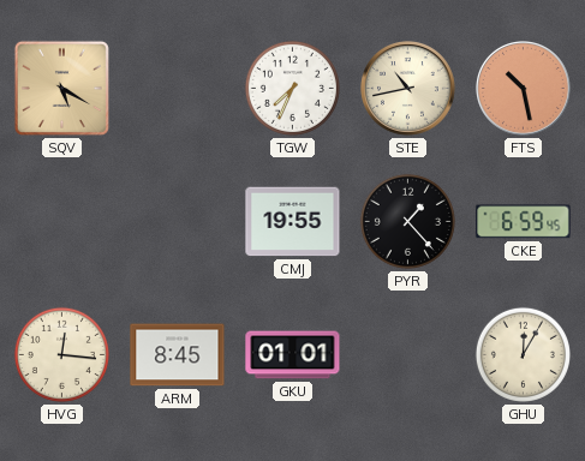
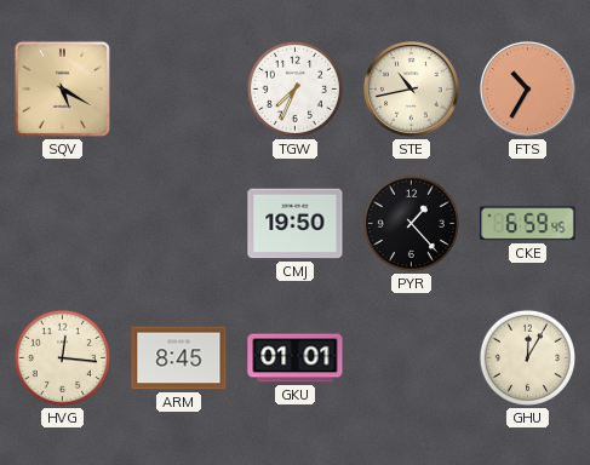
FTS: 10:28 -> 10:35
CMJ: 19:55 -> 19:50
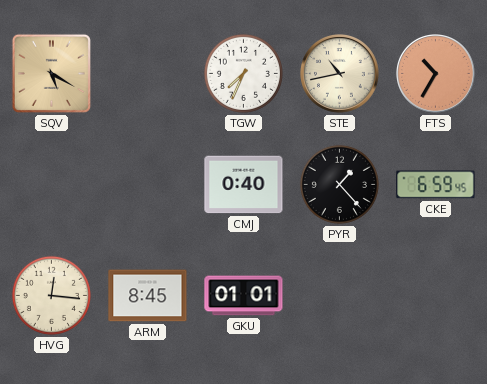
CMJ: 19:50 -> 0:40
GHU: 12:05 -> none
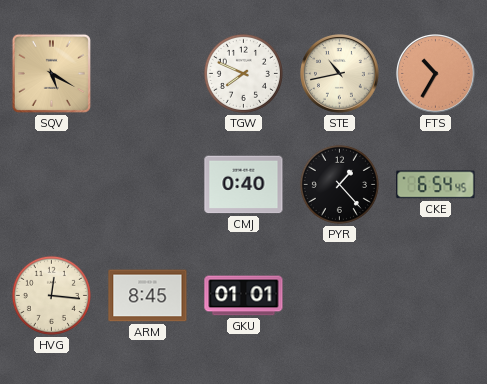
TGW: 7:34 -> 7:49
CKE: 6:59 -> 6:54
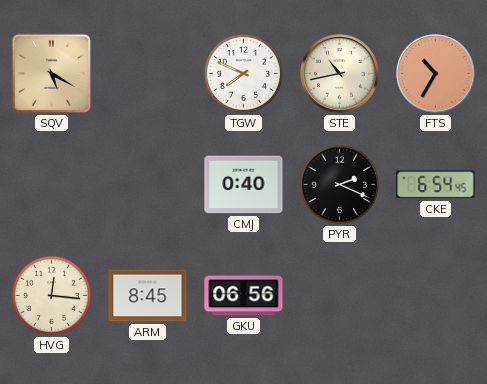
PYR: 1:23 -> 2:19
GKU: 01:01 -> 06:56
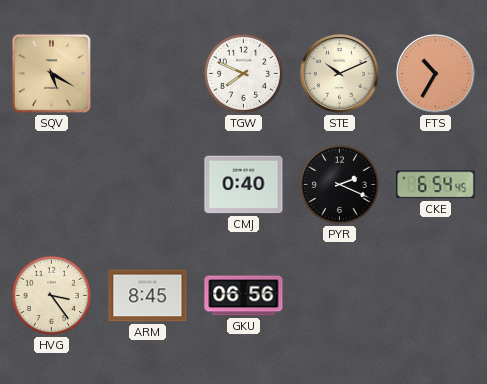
STE: 10:43 -> 10:11
HVG: 12:16 -> 3:24
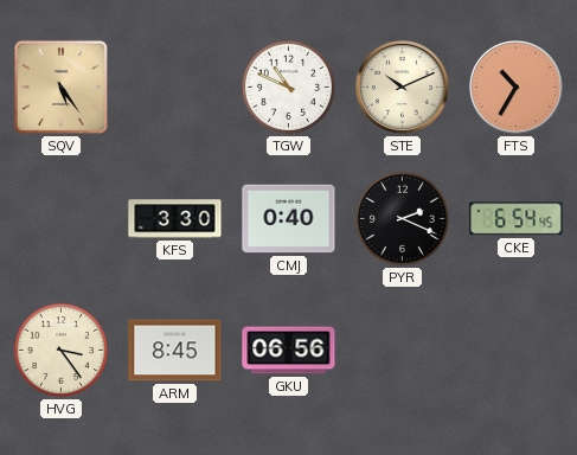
SQV: 5:20 -> 5:24
TGW: 7:49 -> 10:49
KFS: none -> 3:30
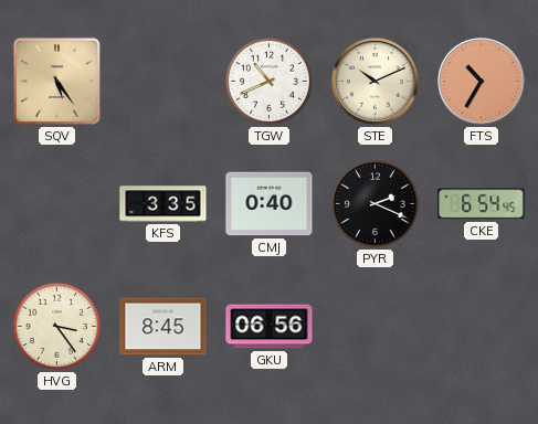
TGW: 10:49 -> 10:41
KFS: 3:30 -> 3:35
